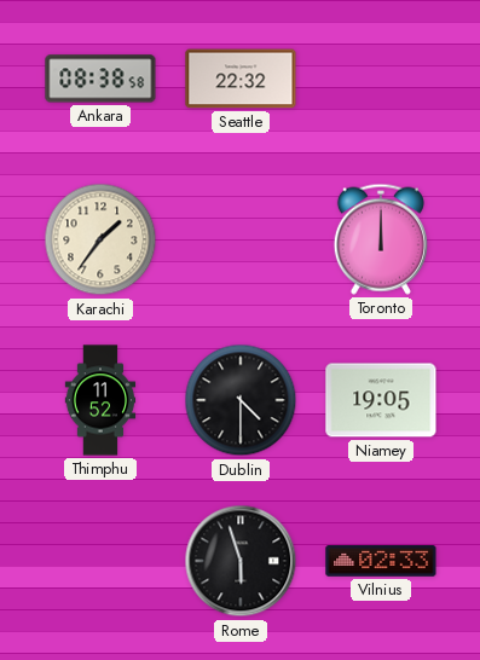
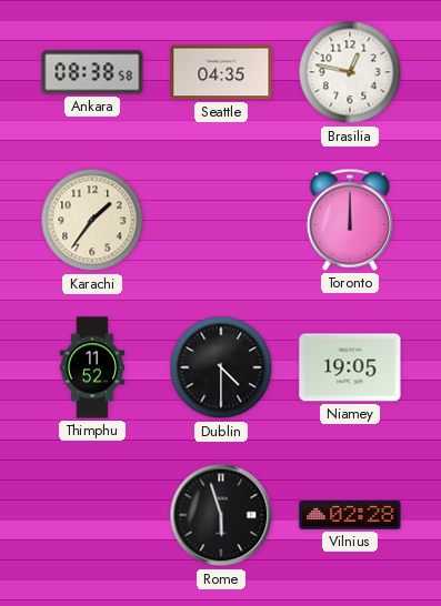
Seattle: 22:32 -> 04:35
Brasilia: none -> 12:47
Vilnius: 02:33 -> 02:28
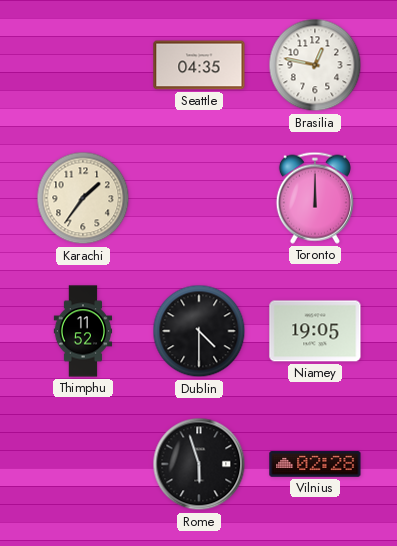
Ankara: 08:38 -> none
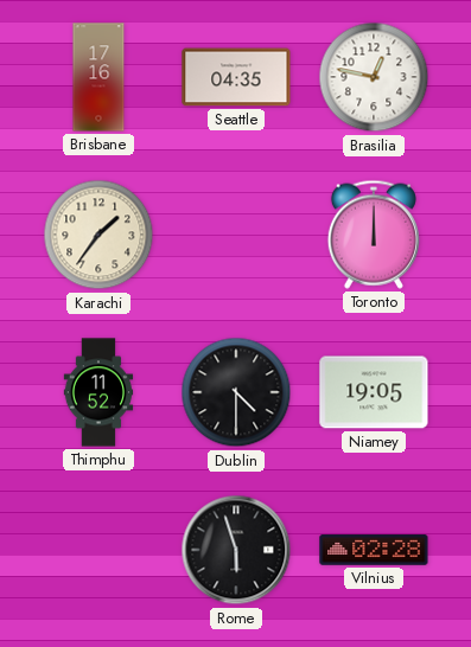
Brisbane: none -> 17:16
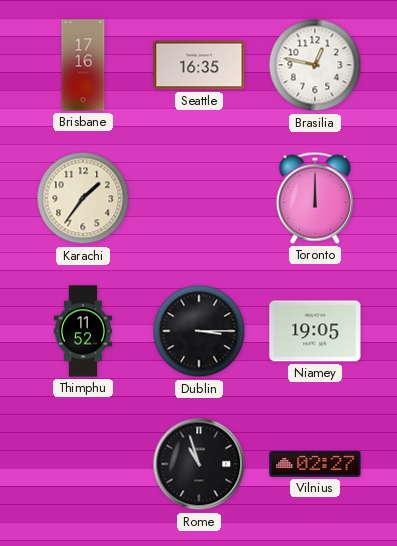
Seattle: 04:35 -> 16:35
Dublin: 4:30 -> 3:15
Rome: 5:57 -> 10:57
Vilnius: 02:28 -> 02:27
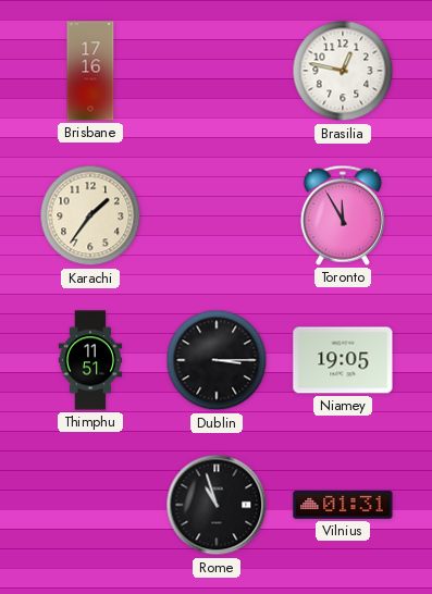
Seattle: 16:35 -> none
Toronto: 12:00 -> 11:55
Thimphu: 11:52 -> 11:51
Vilnius: 02:27 -> 01:31
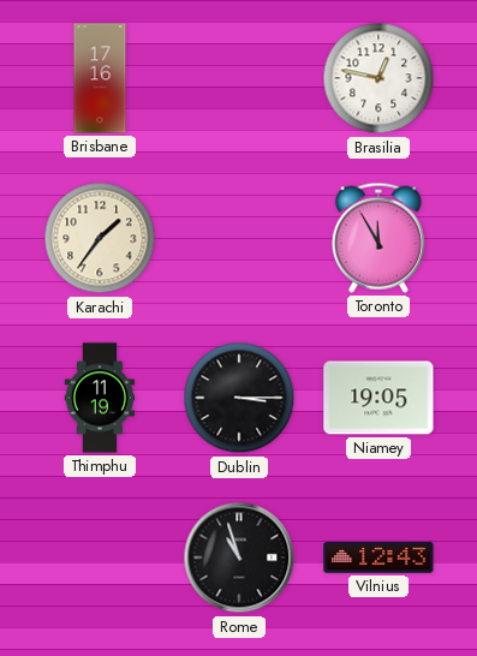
Thimphu: 11:51 -> 11:19
Vilnius: 01:31 -> 12:43
